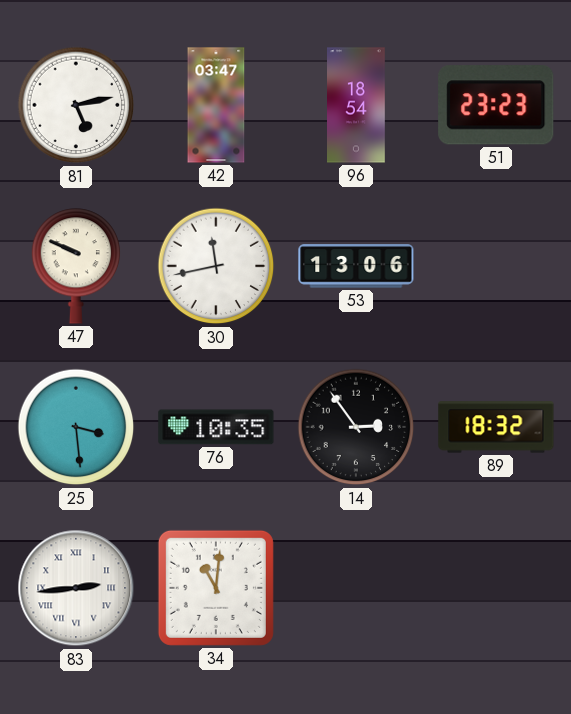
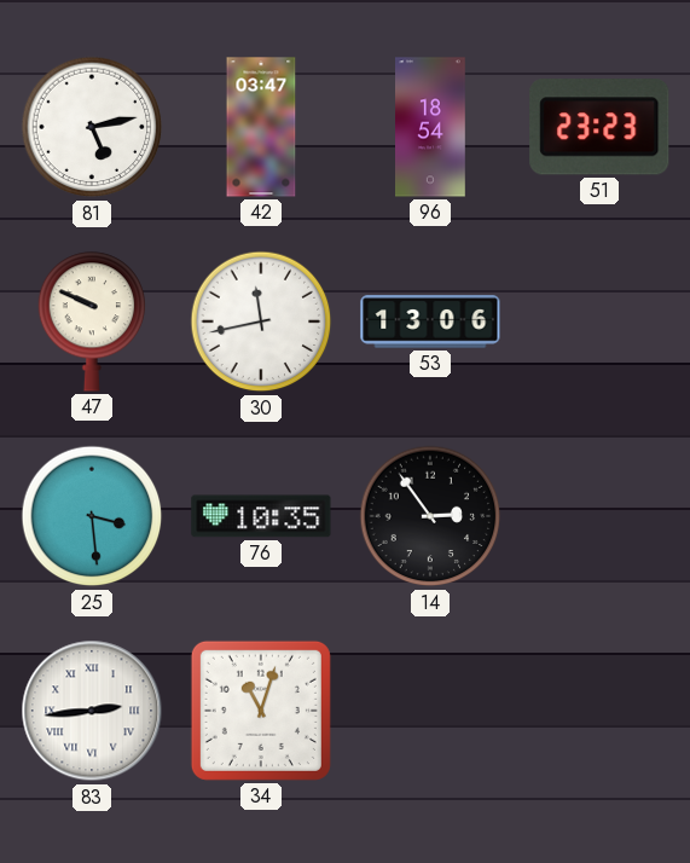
89: 18:32 -> none
34: 11:01 -> 11:03
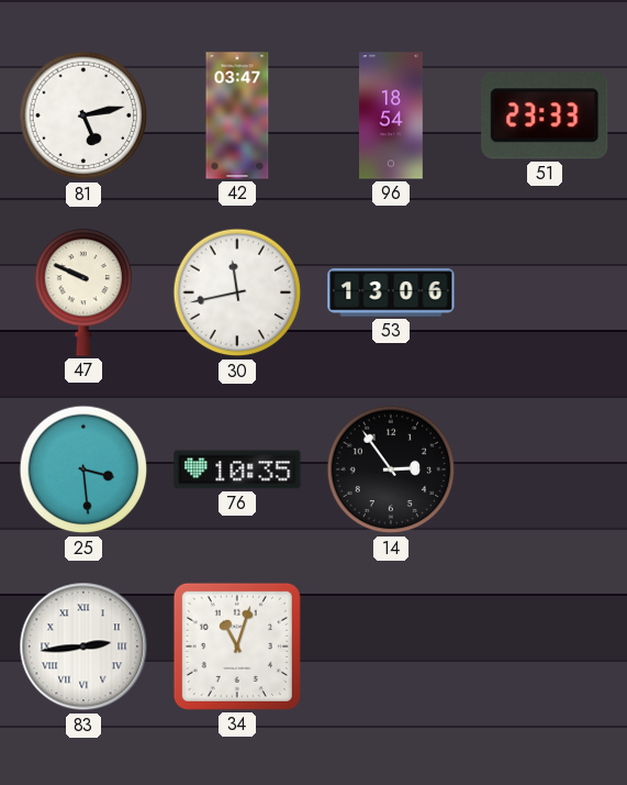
51: 23:23 -> 23:33
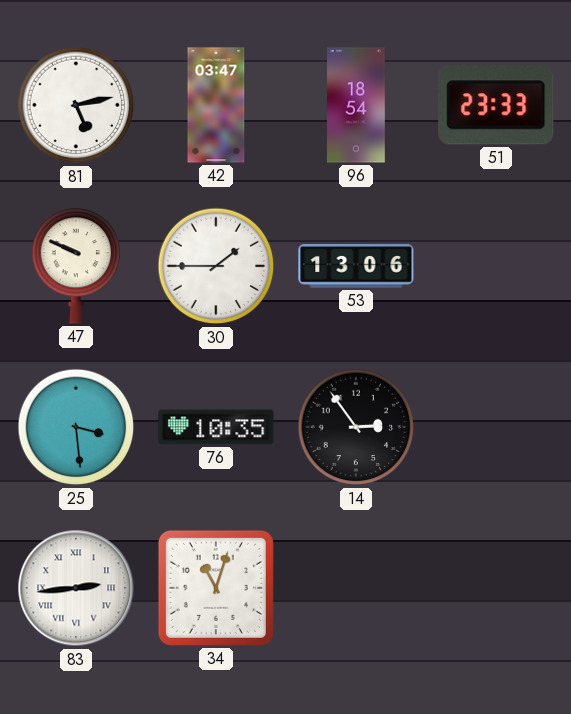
30: 11:43 -> 1:45
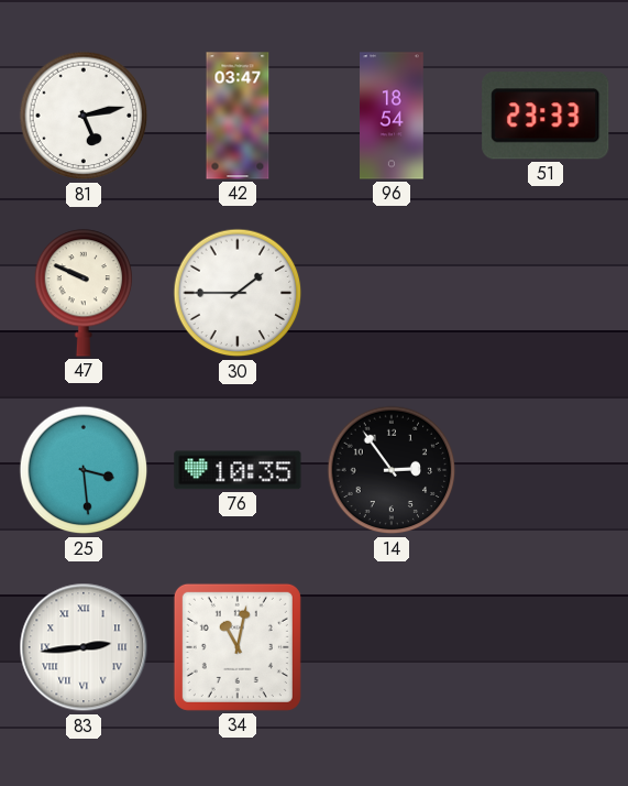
53: 13:06 -> none
34: 11:03 -> 11:02
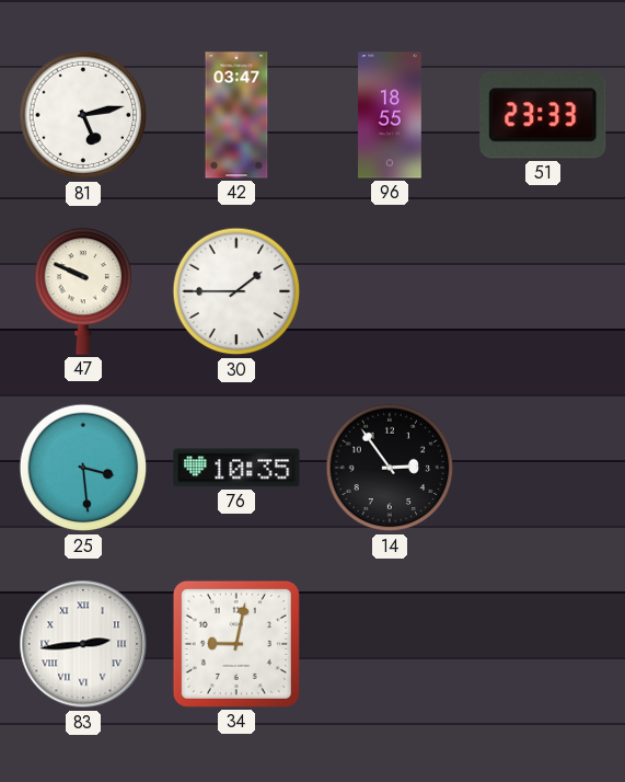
96: 18:54 -> 18:55
34: 11:02 -> 9:02
